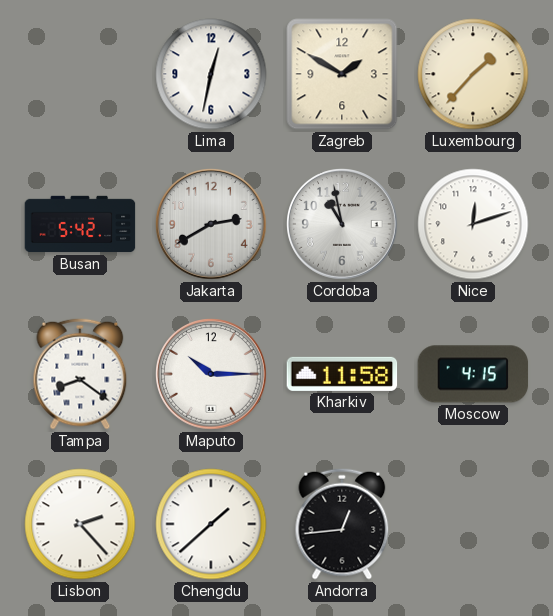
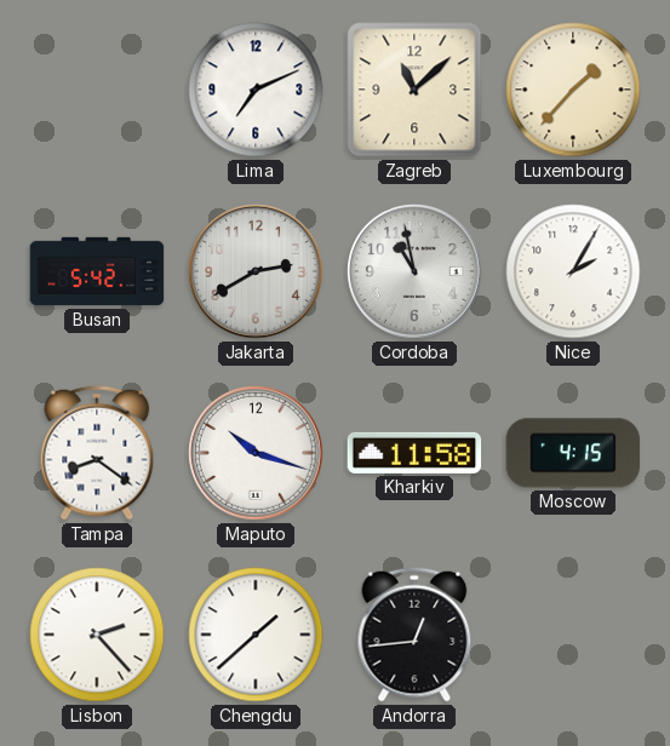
Lima: 12:32 -> 7:11
Zagreb: 1:50 -> 11:08
Nice: 12:12 -> 2:05
Maputo: 10:15 -> 10:18
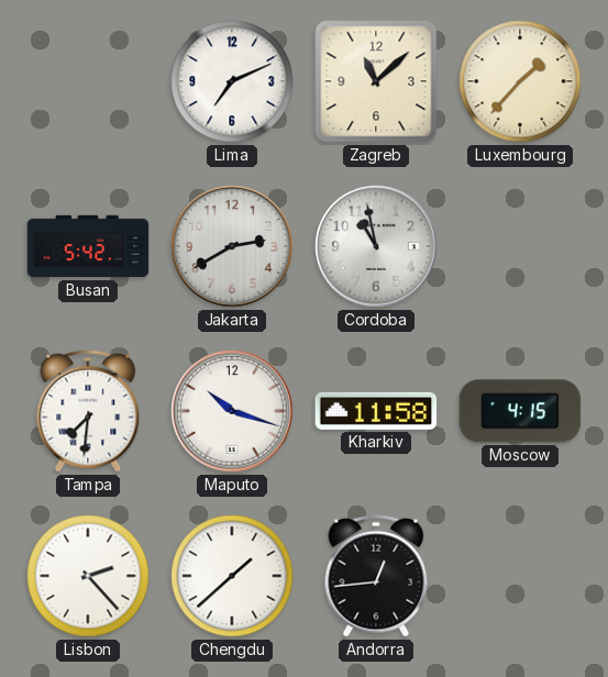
Nice: 2:05 -> none
Tampa: 8:21 -> 7:31
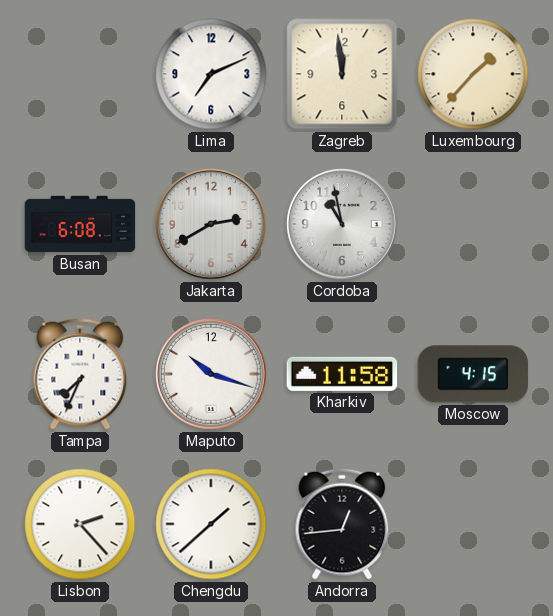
Zagreb: 11:08 -> 11:59
Busan: 5:42 -> 6:08
Tampa: 7:31 -> 7:34
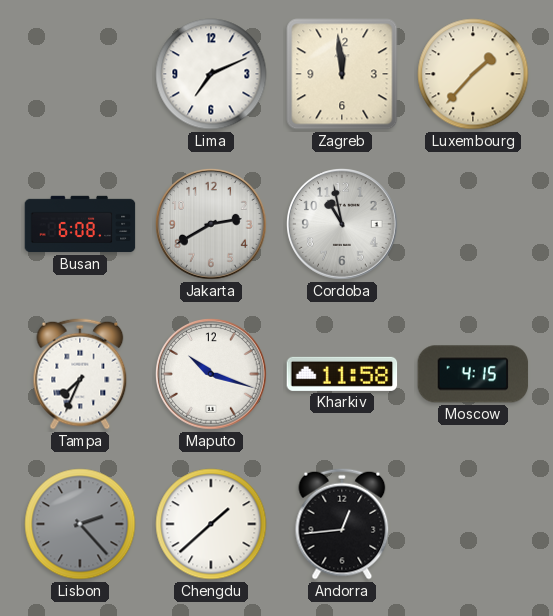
Lisbon dial: white -> grey
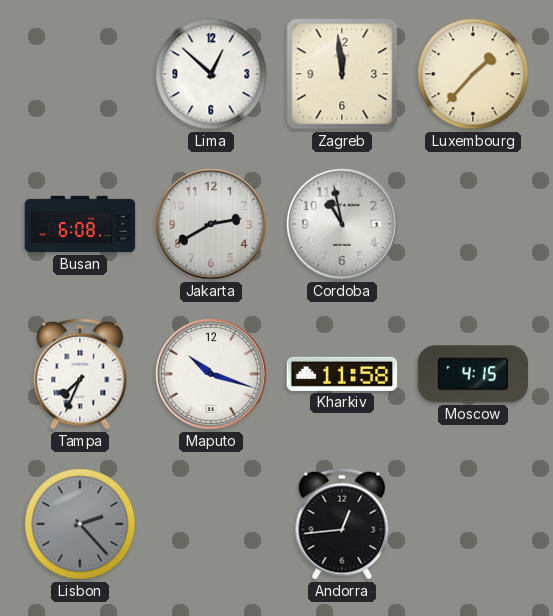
Lima: 7:11 -> 12:52
Chengdu: 1:38 -> none
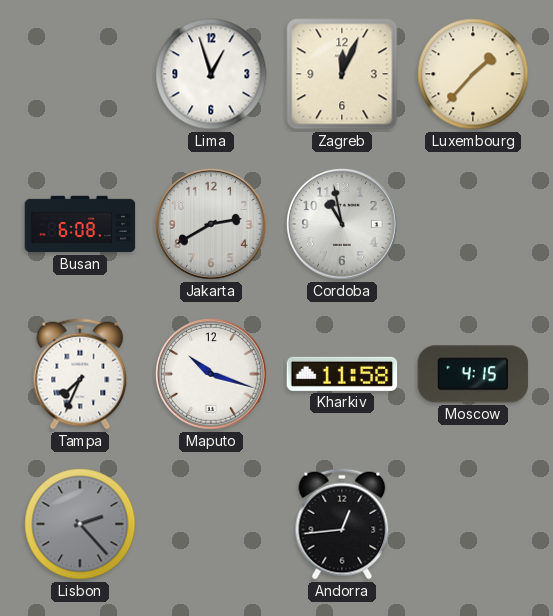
Lima: 12:52 -> 12:57
Zagreb: 11:59 -> 12:04
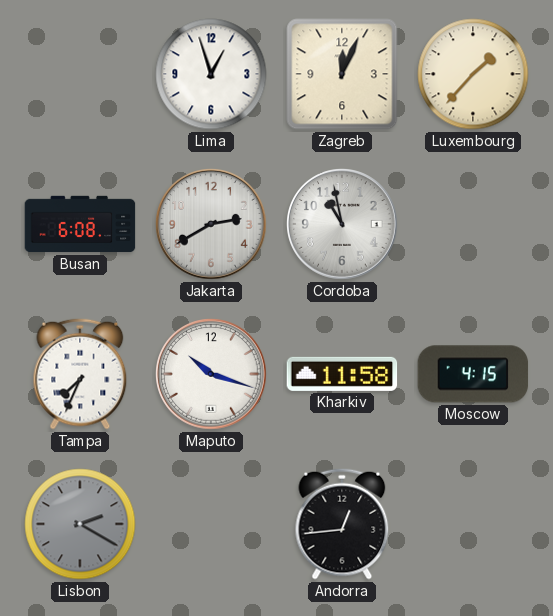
Lisbon: 2:23 -> 2:20
